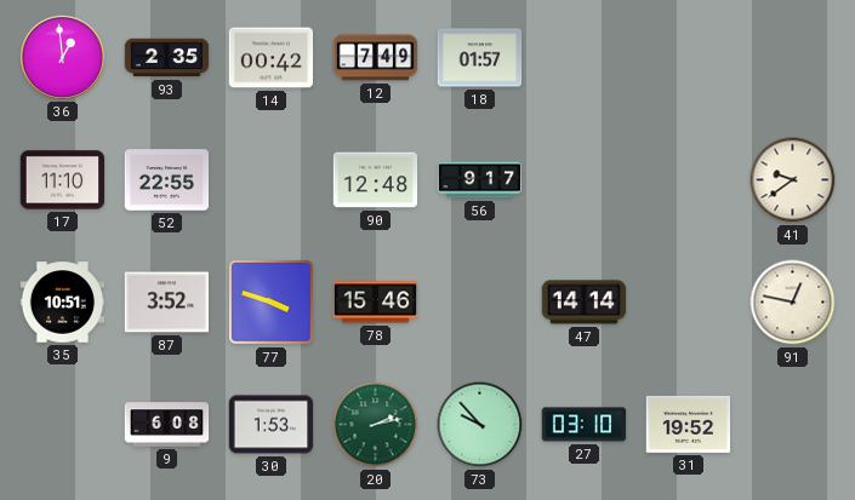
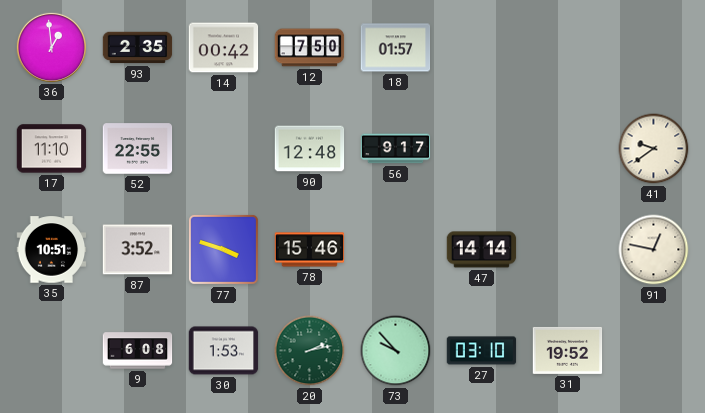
12: 7:49 -> 7:50
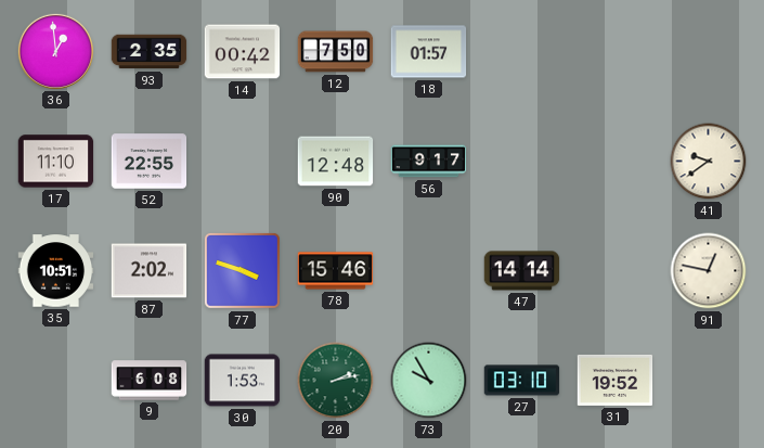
87: 3:52 -> 2:02
73: 9:53 -> 9:55
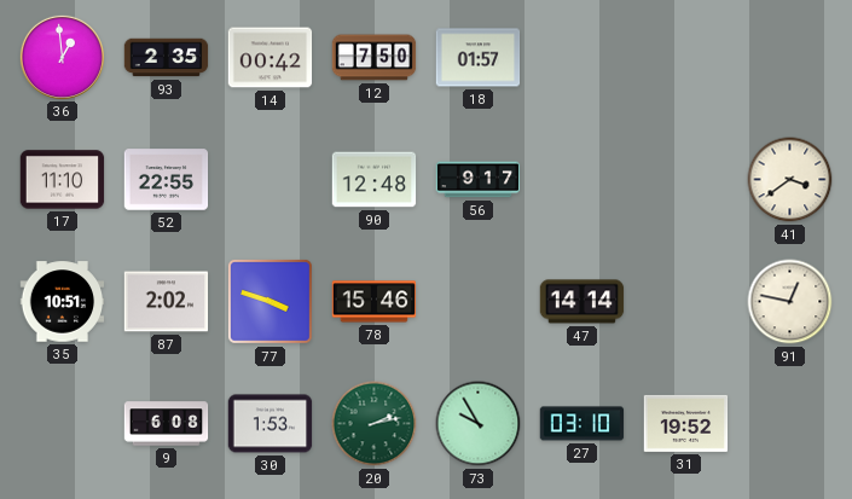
41: 9:39 -> 3:39
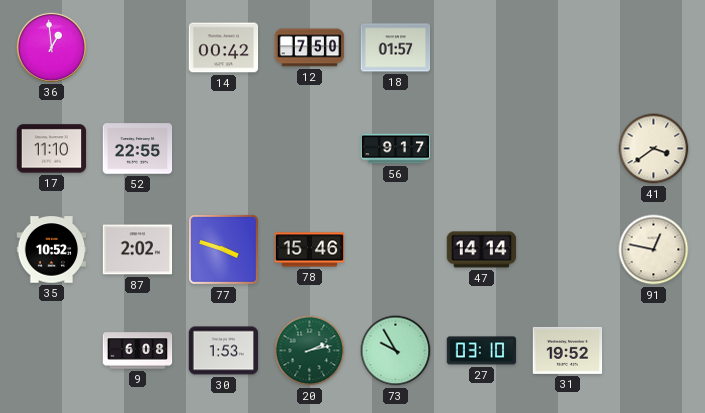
93: 2:35 -> none
90: 12:48 -> none
35: 10:51 -> 10:52
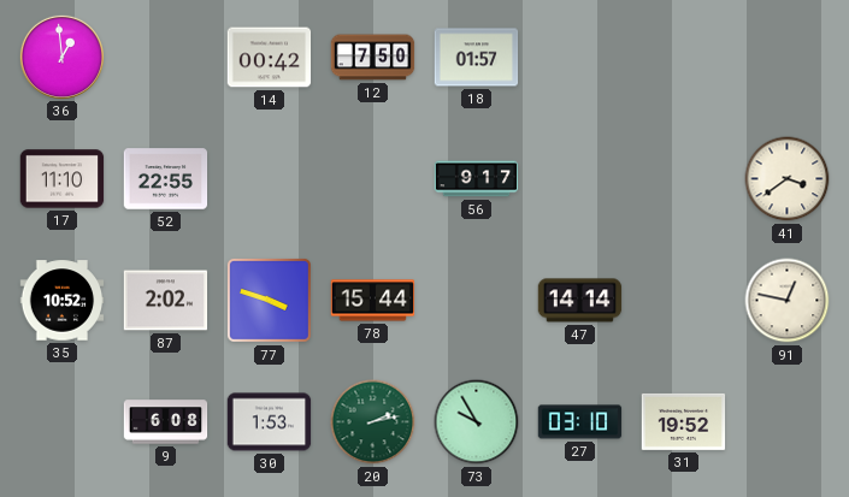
78: 15:46 -> 15:44
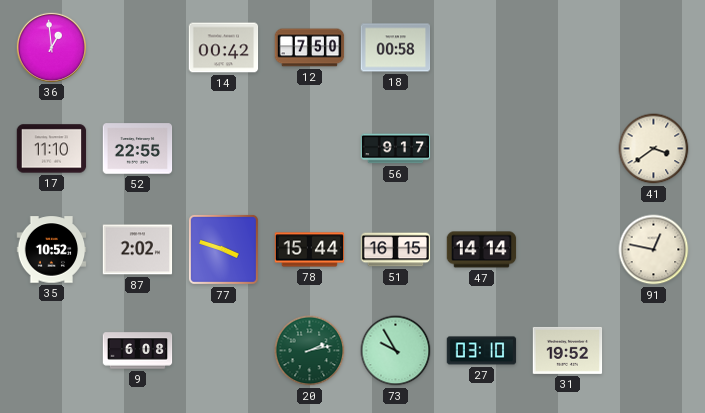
18: 01:57 -> 00:58
51: none -> 16:15
30: 1:53 -> none
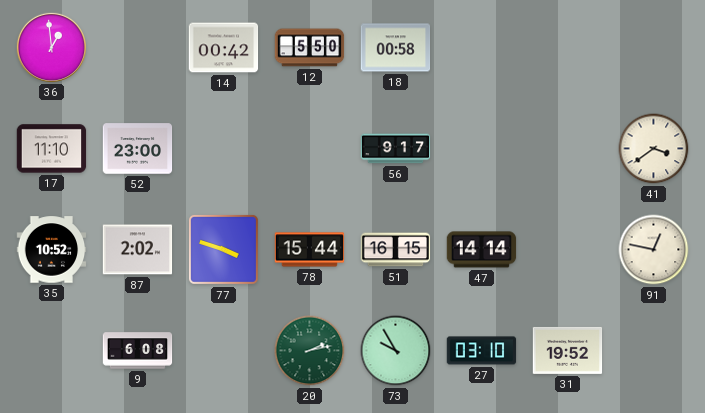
12: 7:50 -> 5:50
52: 22:55 -> 23:00
